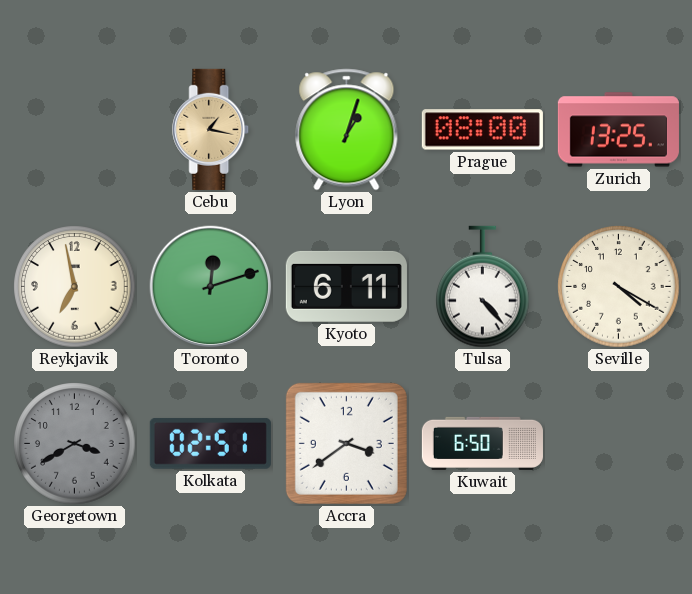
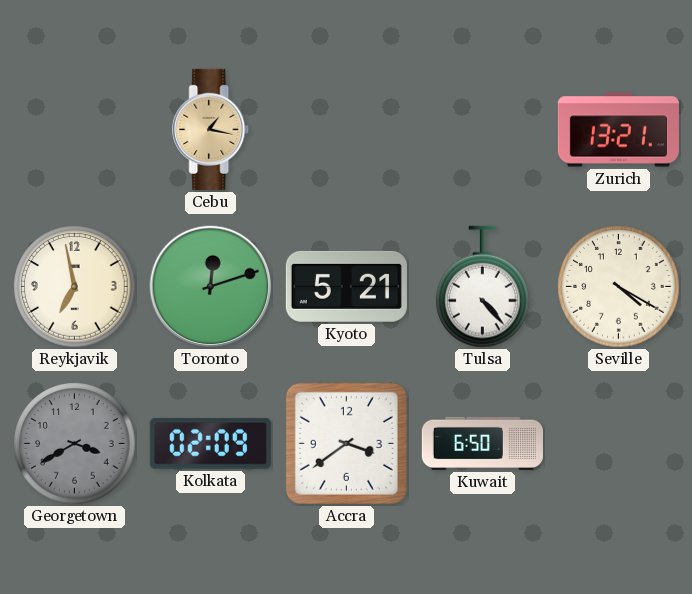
Lyon: 1:03 -> none
Prague: 08:00 -> none
Zurich: 13:25 -> 13:21
Kyoto: 6:11 -> 5:21
Kolkata: 02:51 -> 02:09
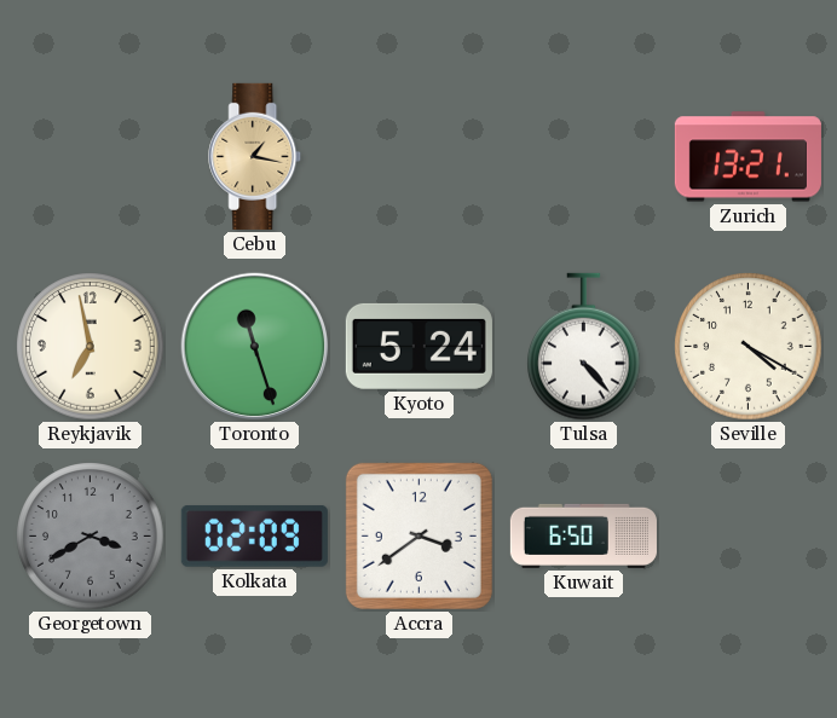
Toronto: 12:12 -> 11:27
Kyoto: 5:21 -> 5:24
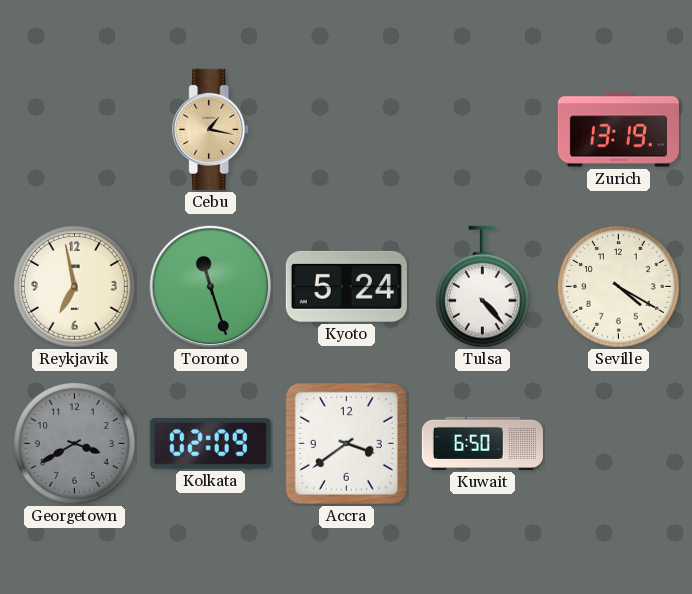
Zurich: 13:21 -> 13:19
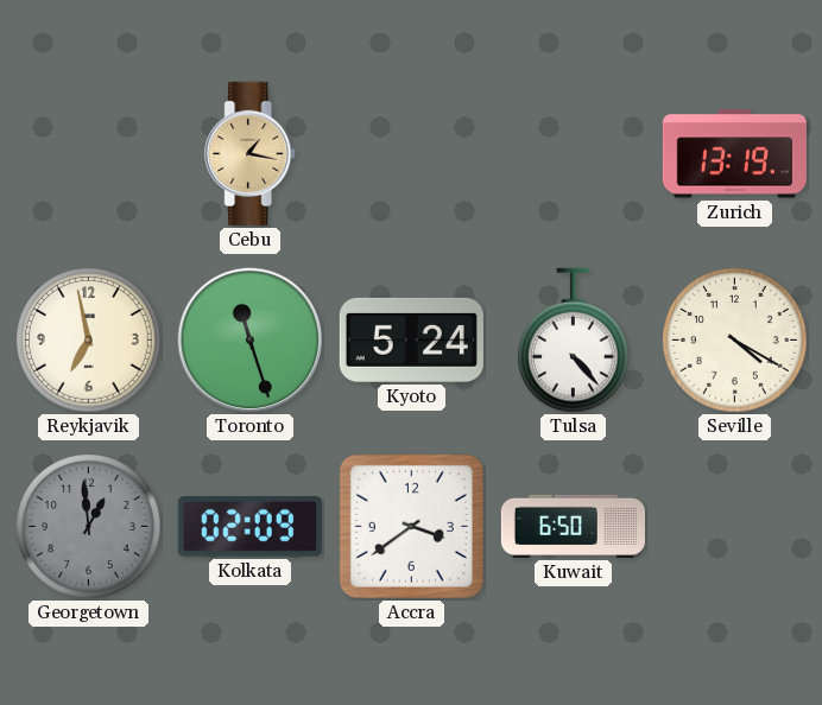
Georgetown: 3:40 -> 12:59
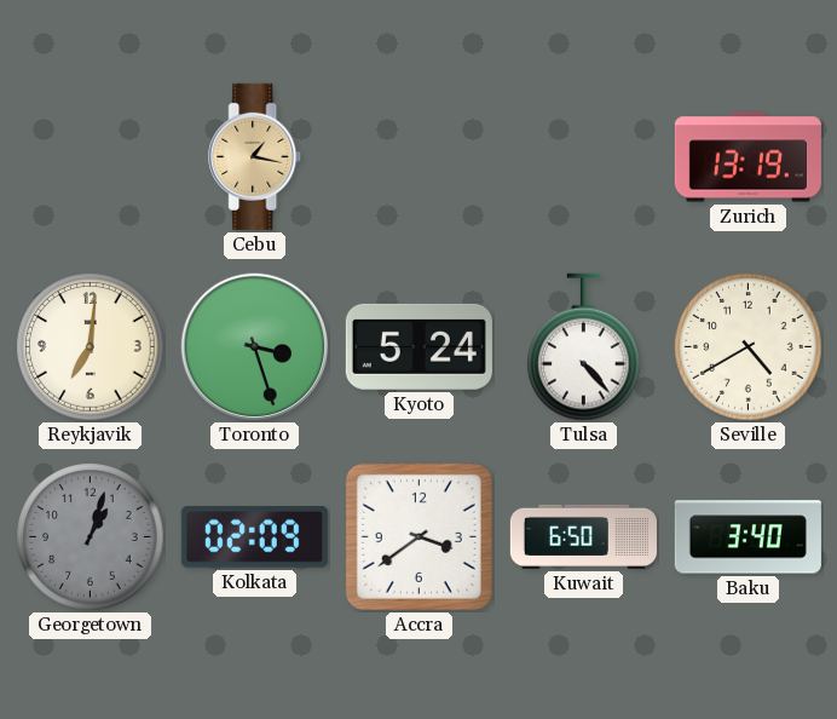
Reykjavik: 6:58 -> 7:01
Toronto: 11:27 -> 3:27
Seville: 4:20 -> 4:40
Georgetown: 12:59 -> 1:03
Baku: none -> 3:40
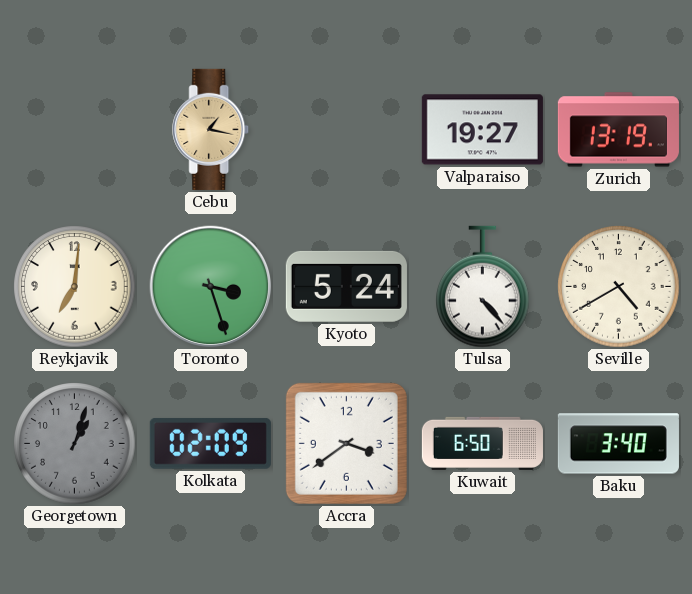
Valparaiso: none -> 19:27
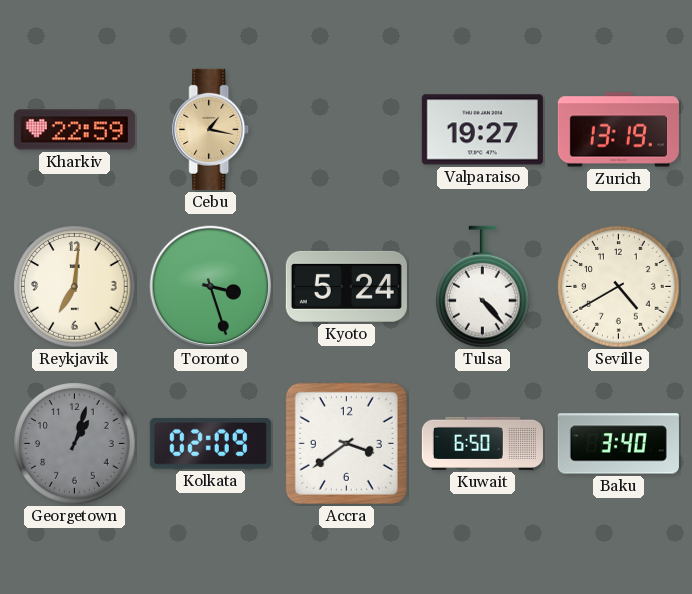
Kharkiv: none -> 22:59
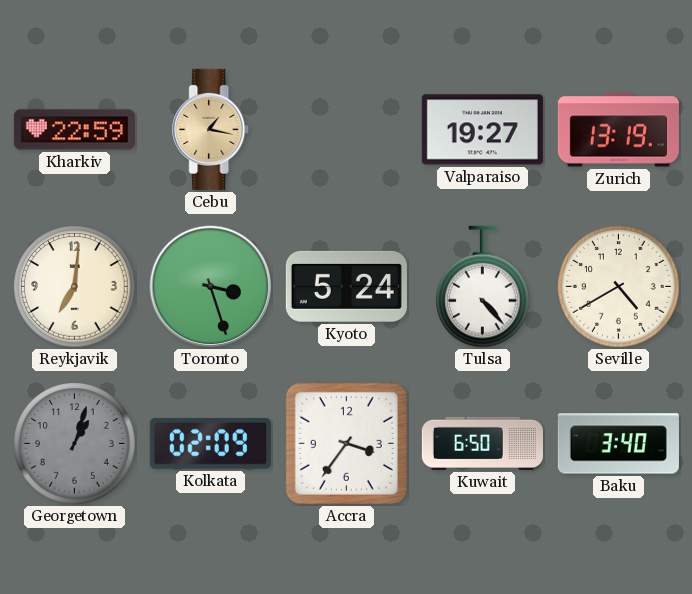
Accra: 3:39 -> 3:36
